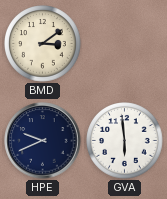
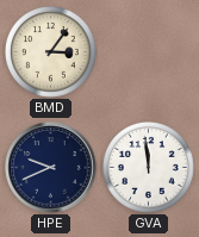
BMD: 3:09 -> 3:06
GVA: 5:59 -> 11:59
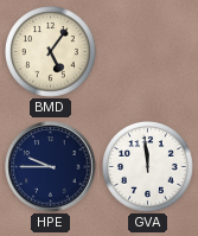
BMD: 3:06 -> 5:06
HPE: 9:41 -> 9:45
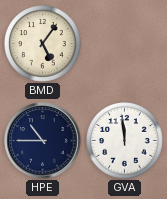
HPE: 9:45 -> 10:45
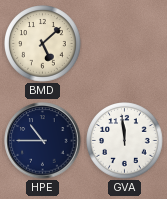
BMD: 5:06 -> 5:08
